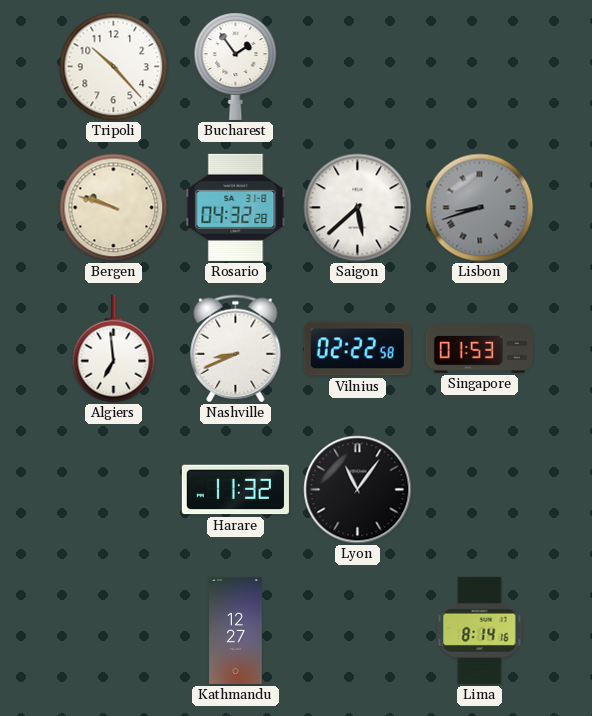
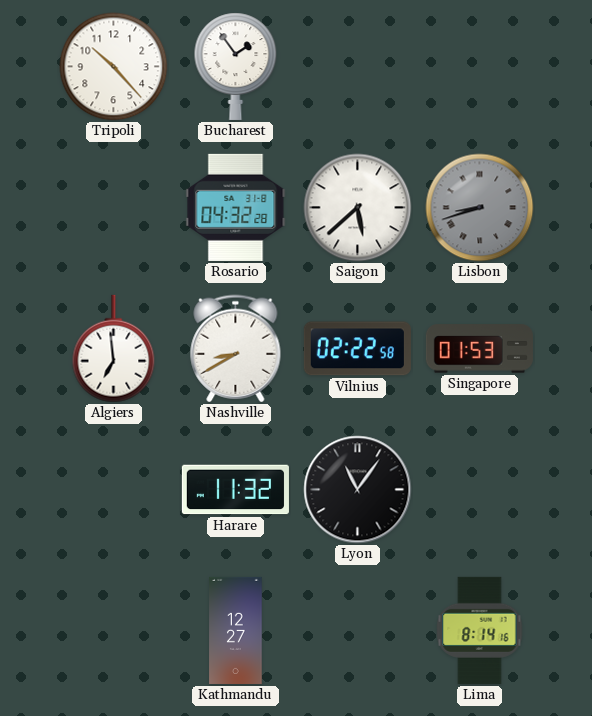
Bergen: 9:48 -> none
Nashville: 8:41 -> 8:40
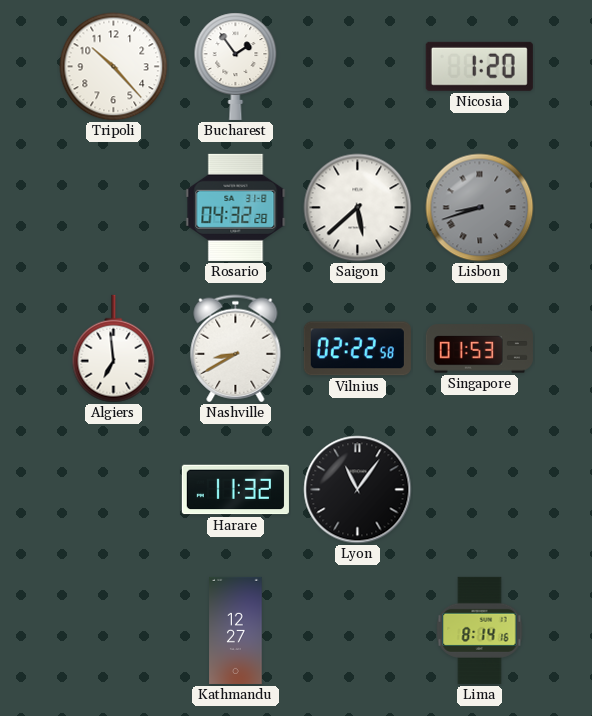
Nicosia: none -> 1:20
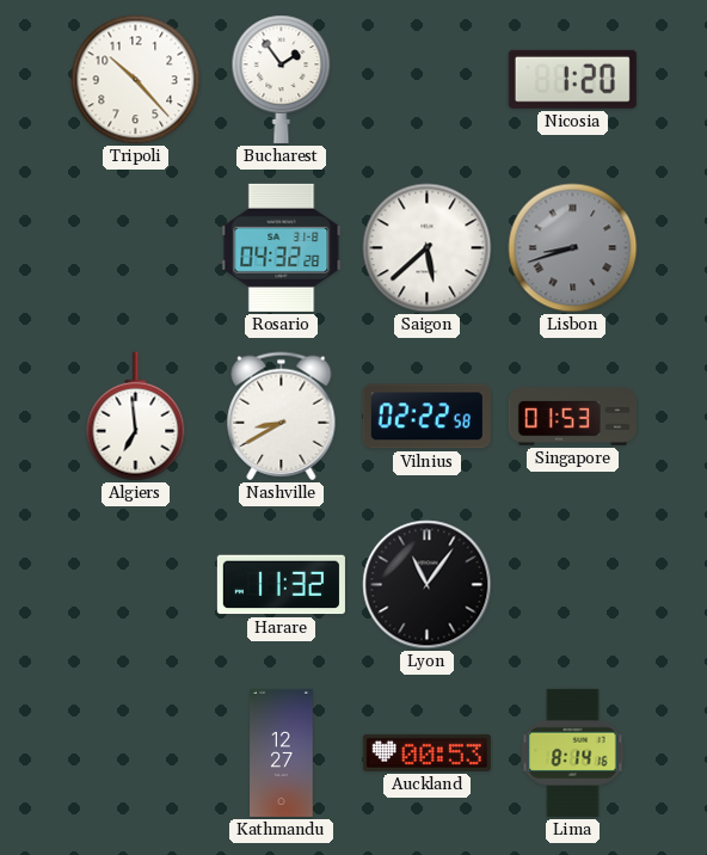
Auckland: none -> 00:53
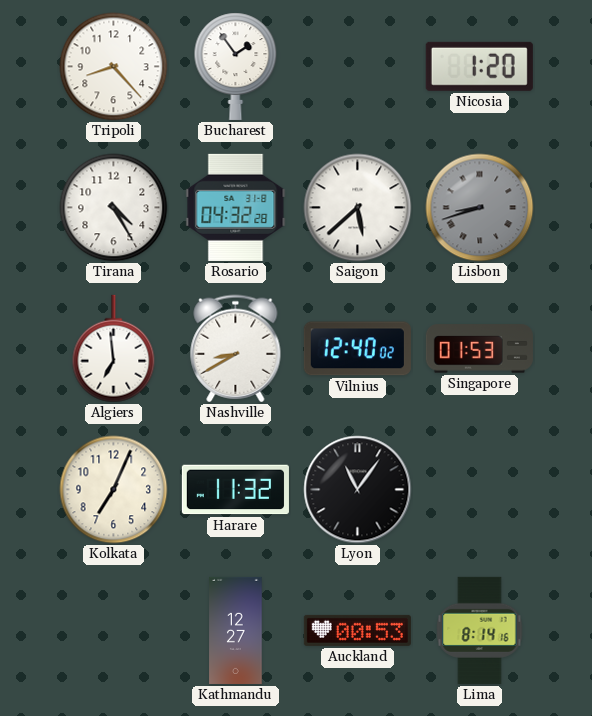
Tripoli: 10:23 -> 8:23
Tirana: none -> 4:25
Vilnius: 02:22 -> 12:40
Kolkata: none -> 7:04
